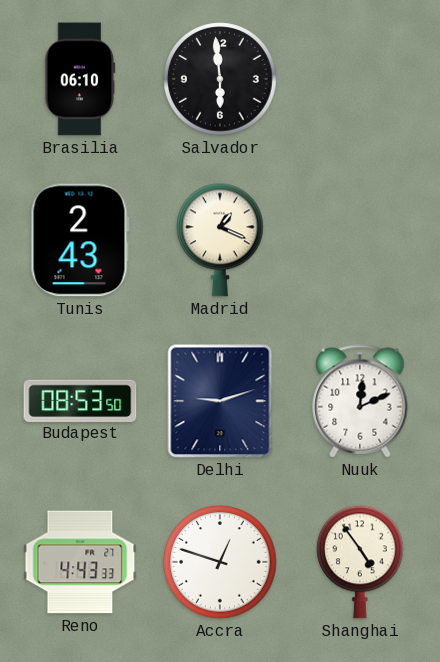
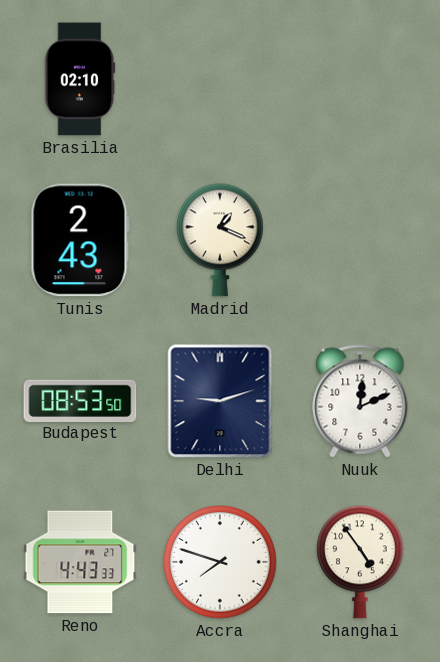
Brasilia: 06:10 -> 02:10
Salvador: 5:59 -> none
Accra: 12:48 -> 7:48
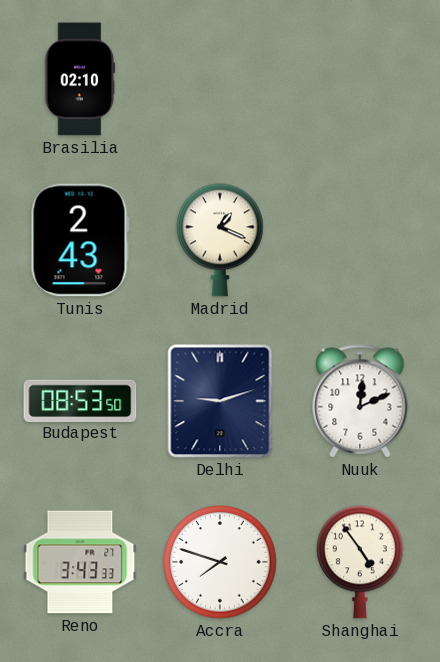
Reno: 4:43 -> 3:43
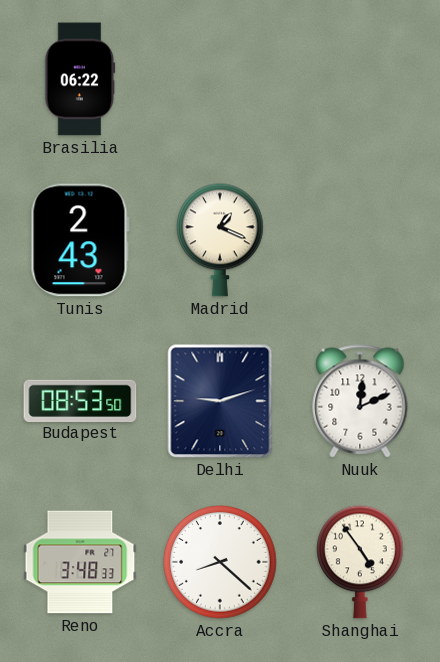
Brasilia: 02:10 -> 06:22
Reno: 3:43 -> 3:48
Accra: 7:48 -> 8:22
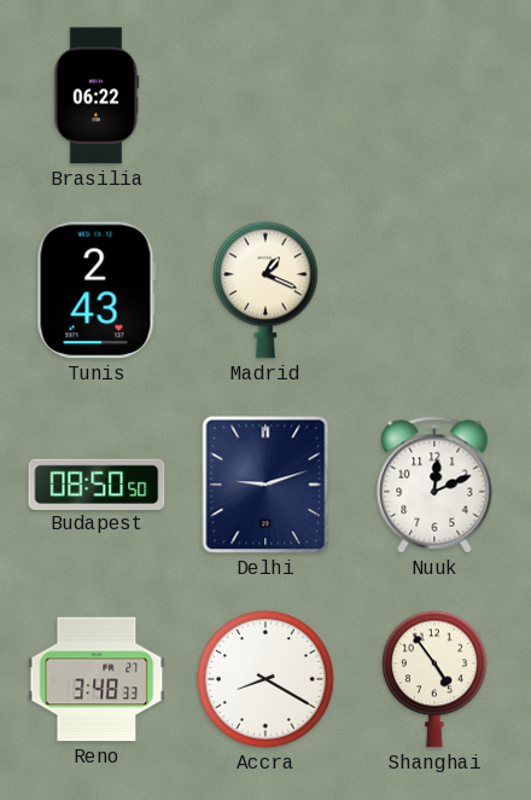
Budapest: 08:53 -> 08:50
Accra: 8:22 -> 8:20
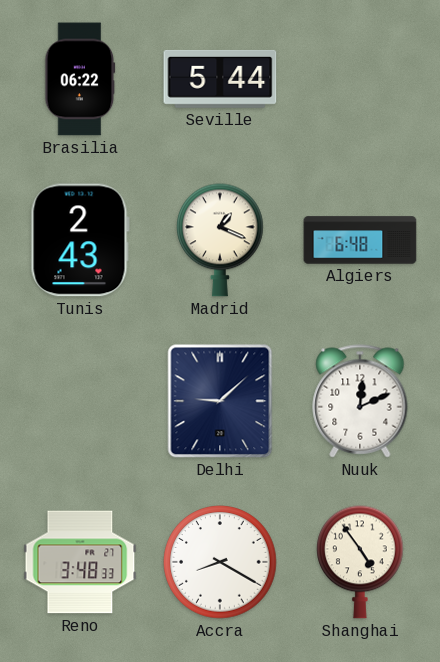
Seville: none -> 5:44
Algiers: none -> 6:48
Budapest: 08:50 -> none
Delhi: 9:12 -> 9:08
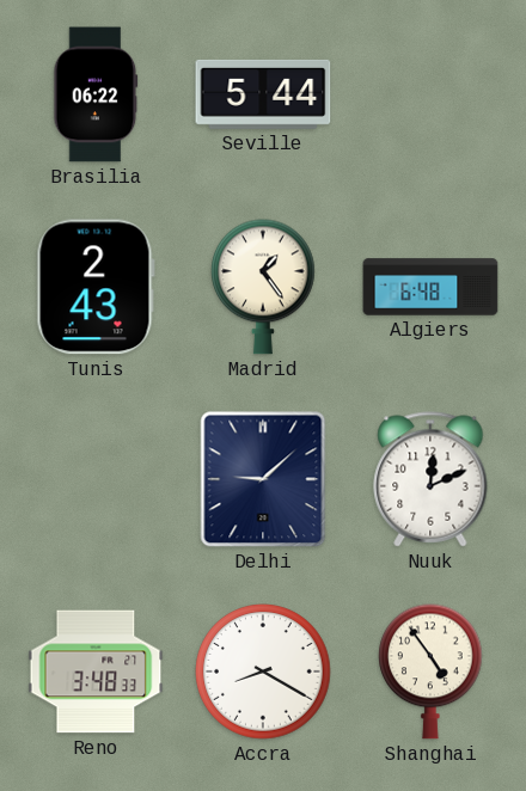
Madrid: 1:19 -> 1:24
